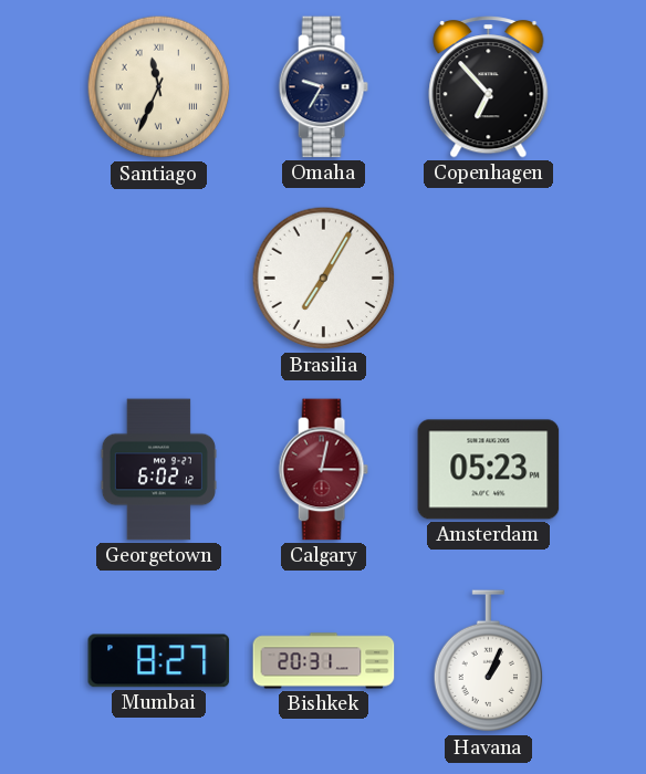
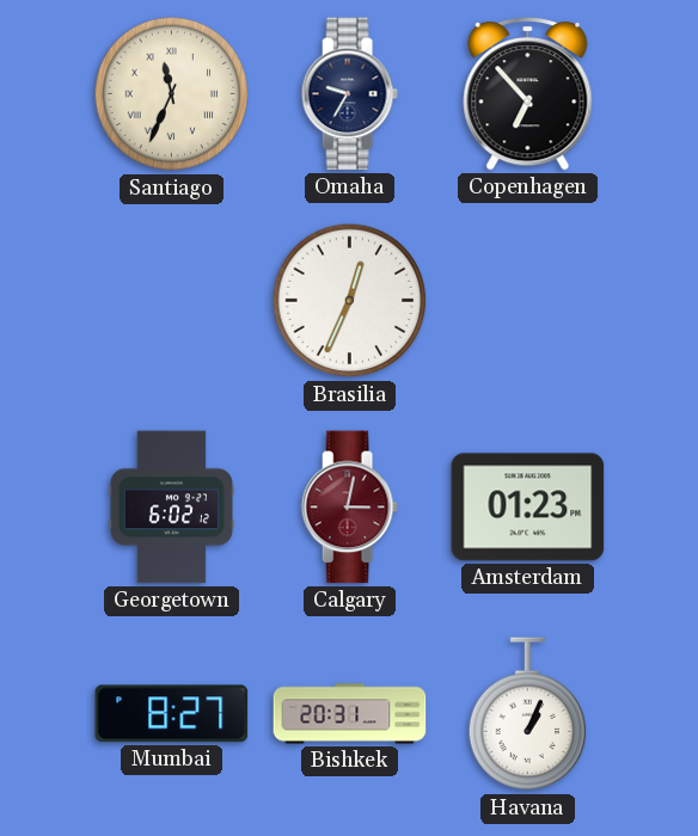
Brasilia: 7:05 -> 12:34
Amsterdam: 05:23 -> 01:23
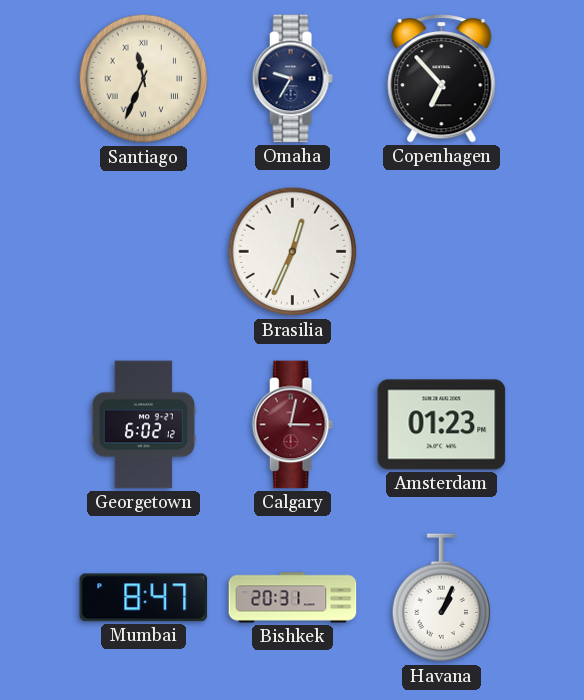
Mumbai: 8:27 -> 8:47
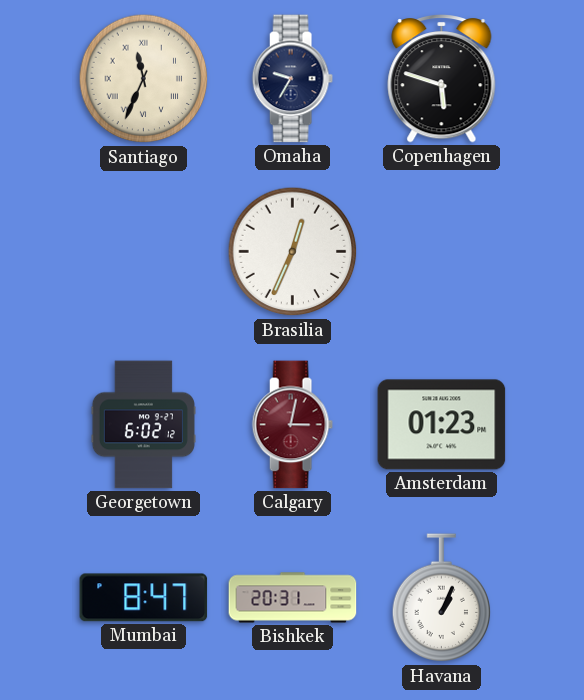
Copenhagen: 6:53 -> 5:48
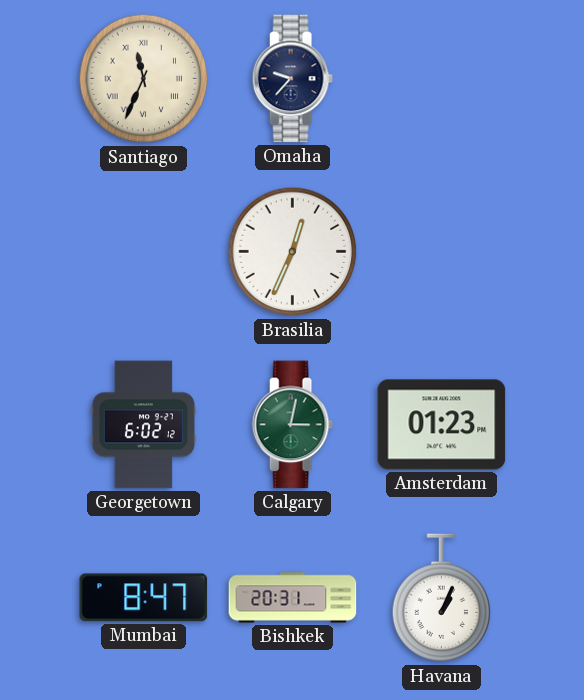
Omaha: 9:35 -> 9:37
Copenhagen: 5:48 -> none
Calgary dial: burgundy -> green
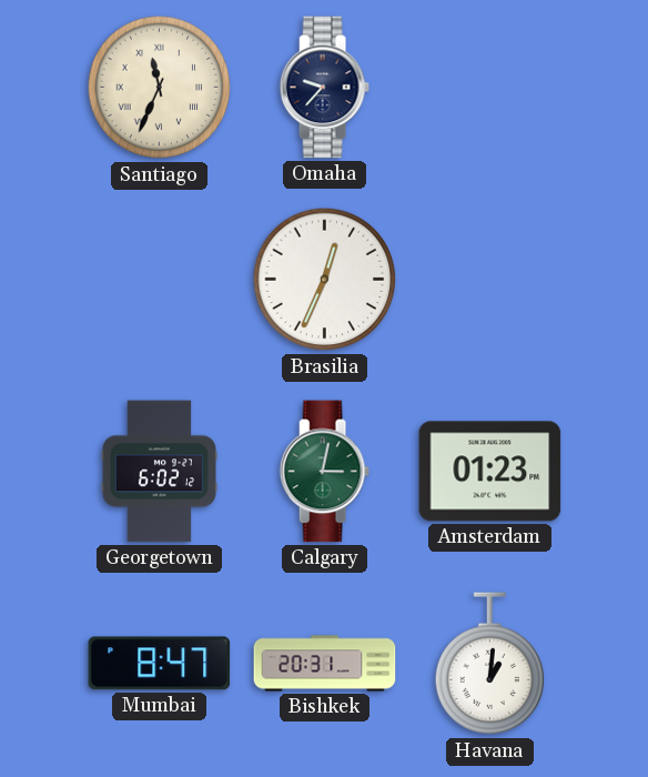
Havana: 1:04 -> 1:01
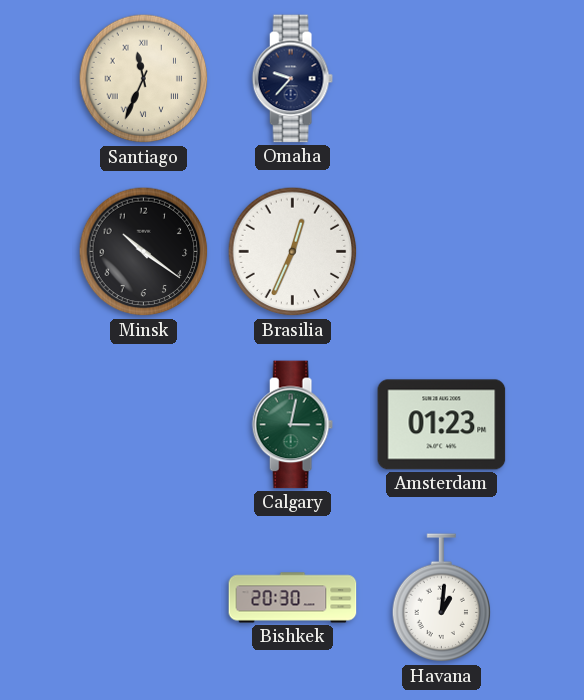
Minsk: none -> 10:21
Georgetown: 6:02 -> none
Mumbai: 8:47 -> none
Bishkek: 20:31 -> 20:30
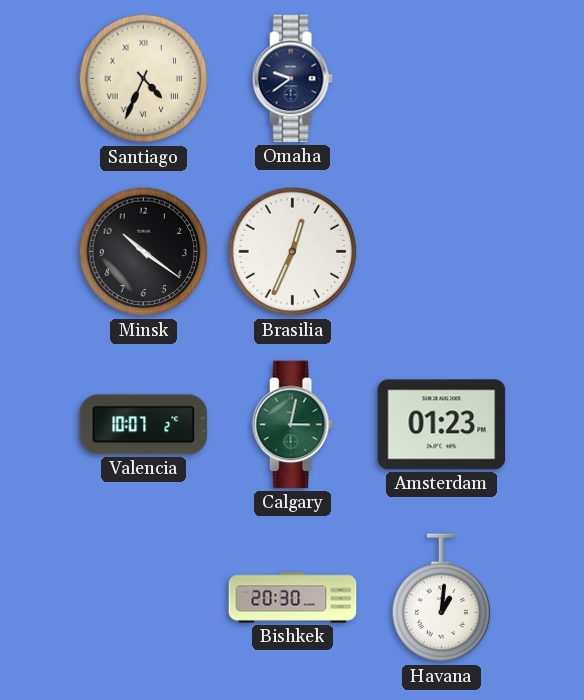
Santiago: 11:34 -> 4:34
Omaha: 9:37 -> 9:39
Valencia: none -> 10:07
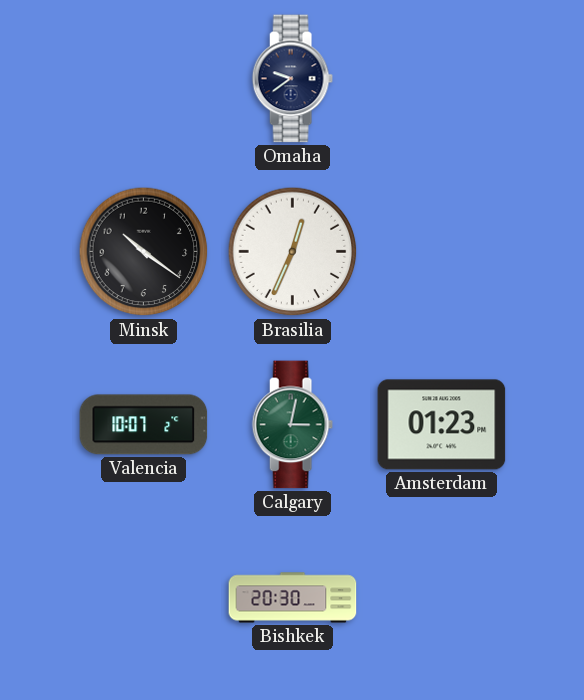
Santiago: 4:34 -> none
Havana: 1:01 -> none
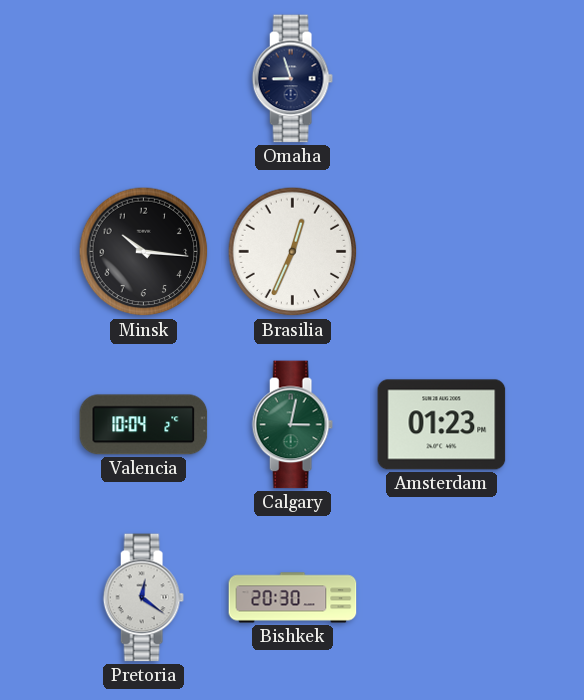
Omaha: 9:39 -> 8:57
Minsk: 10:21 -> 10:16
Valencia: 10:07 -> 10:04
Pretoria: none -> 12:21
